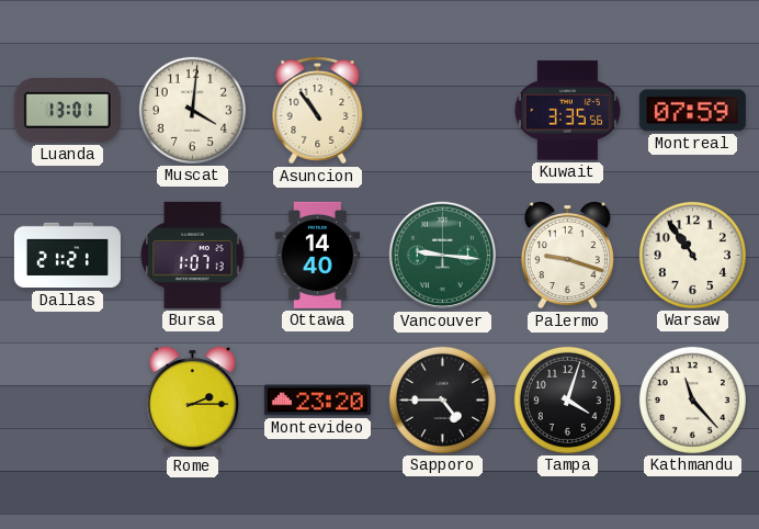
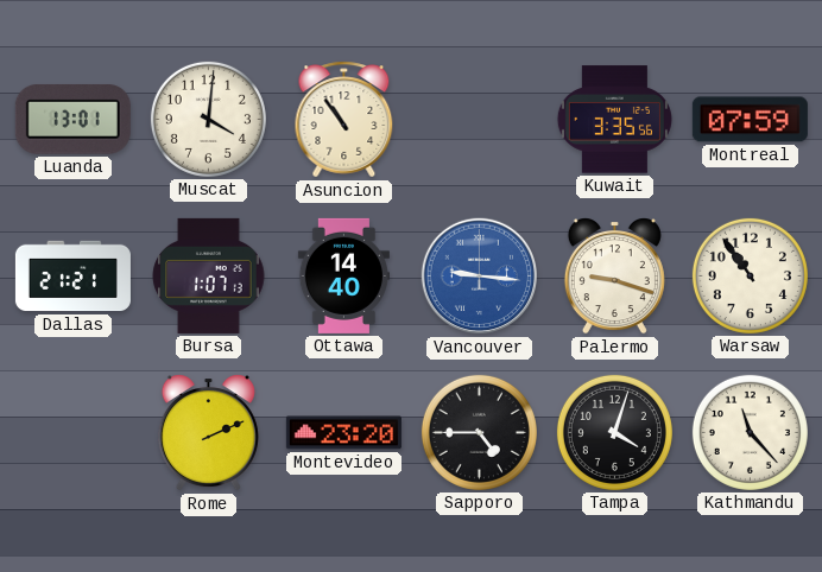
Vancouver dial: green -> blue
Rome: 2:15 -> 2:11
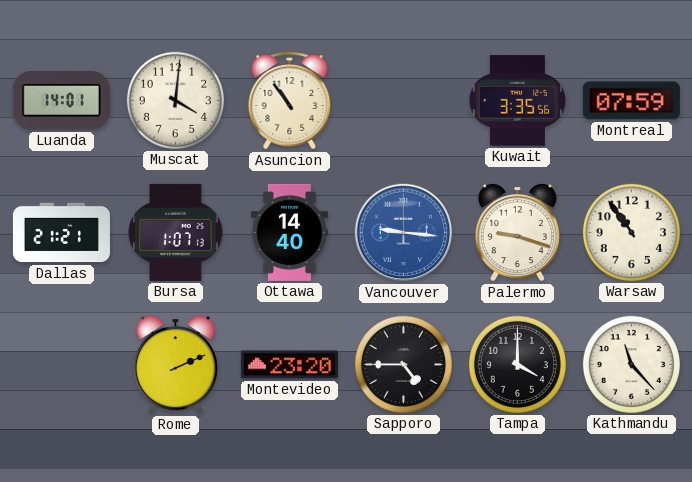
Luanda: 13:01 -> 14:01
Tampa: 4:03 -> 4:00
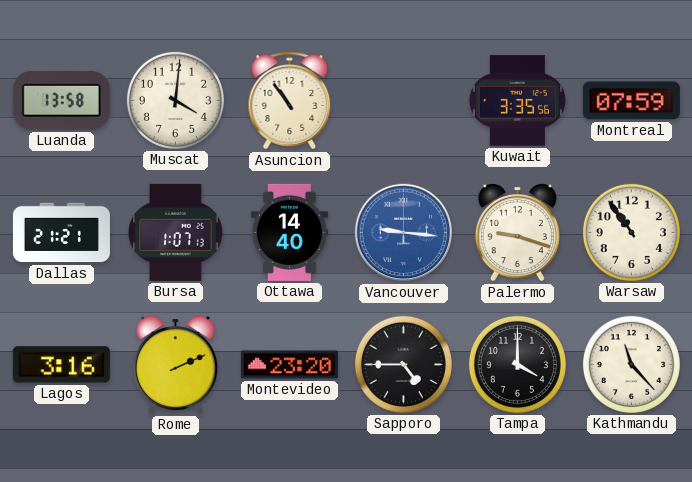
Luanda: 14:01 -> 13:58
Lagos: none -> 3:16
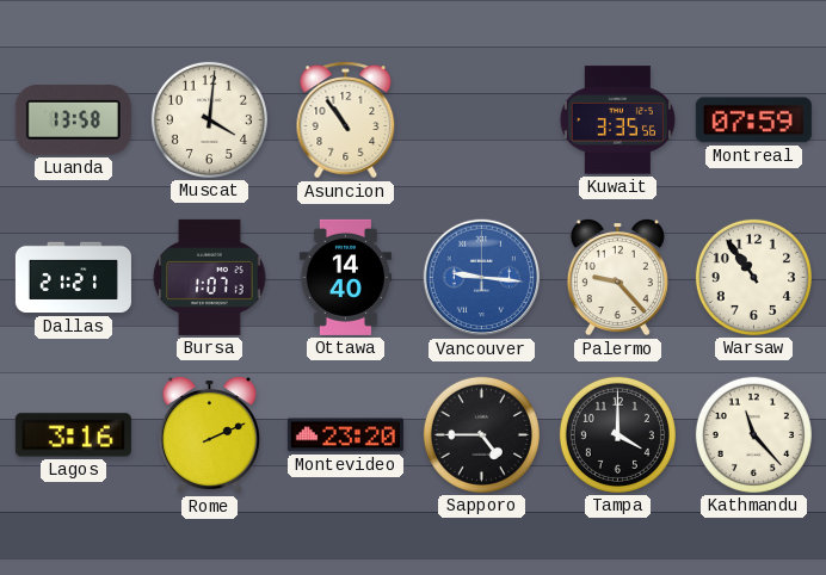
Palermo: 9:18 -> 9:23
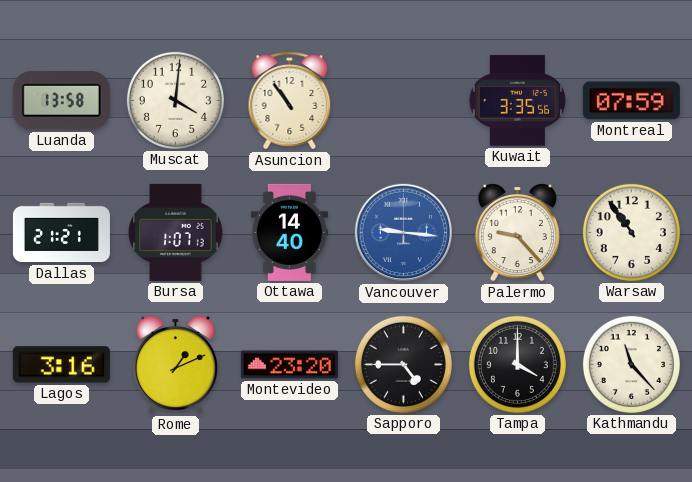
Rome: 2:11 -> 1:11
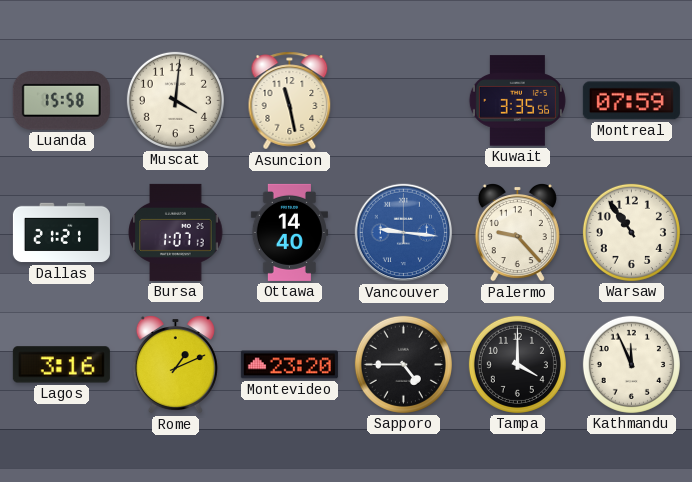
Luanda: 13:58 -> 15:58
Asuncion: 10:54 -> 11:28
Kathmandu: 11:23 -> 11:56
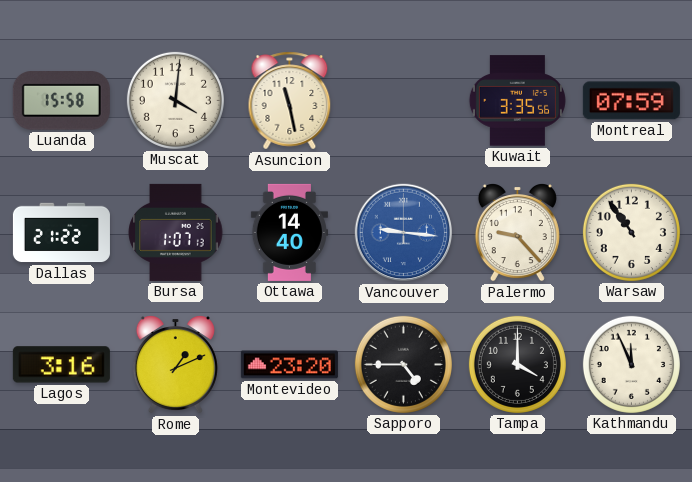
Dallas: 21:21 -> 21:22
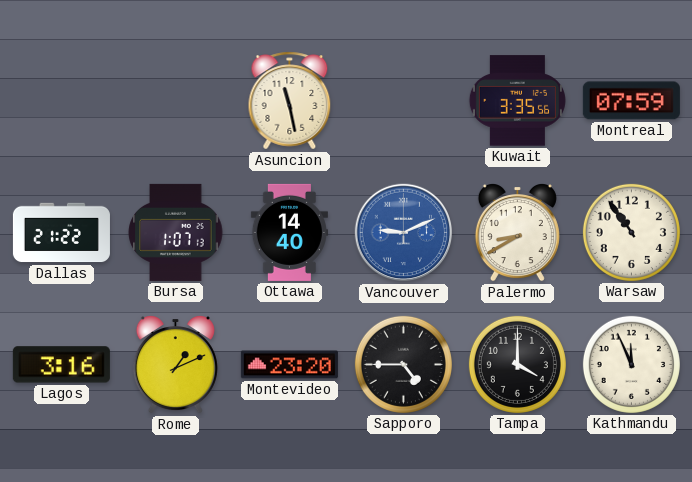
Luanda: 15:58 -> none
Muscat: 4:01 -> none
Vancouver: 9:16 -> 9:11
Palermo: 9:23 -> 8:40
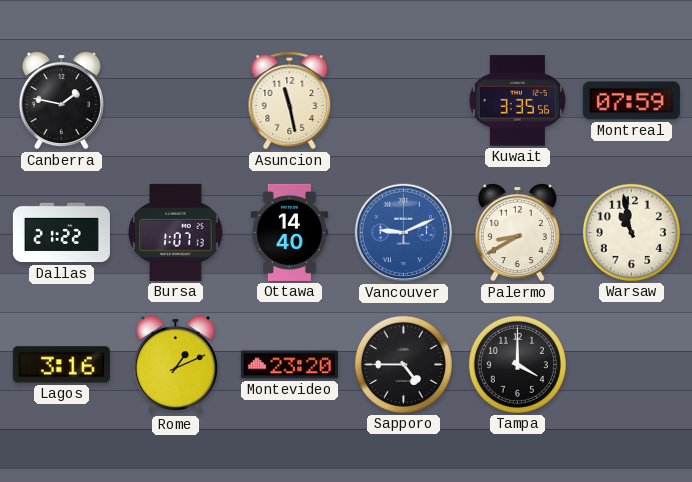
Canberra: none -> 1:47
Warsaw: 10:54 -> 10:58
Kathmandu: 11:56 -> none
